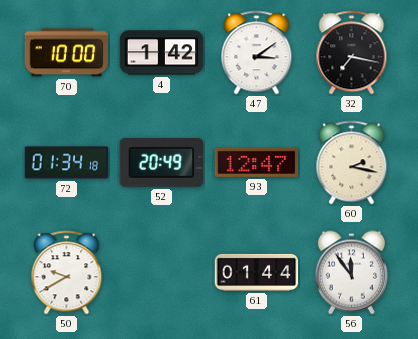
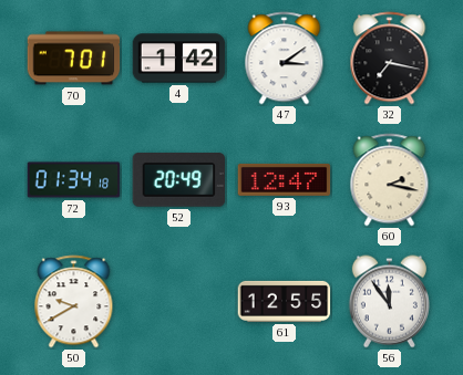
70: 10:00 -> 7:01
61: 01:44 -> 12:55
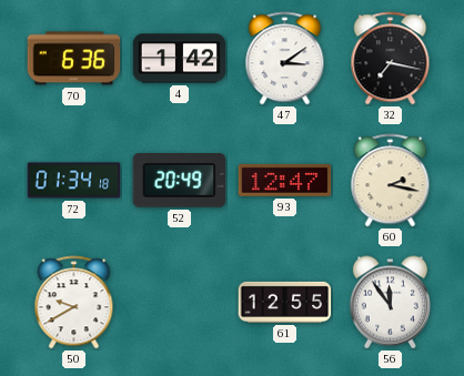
70: 7:01 -> 6:36
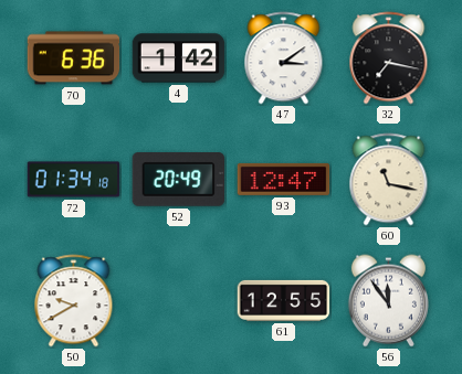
60: 2:17 -> 11:17
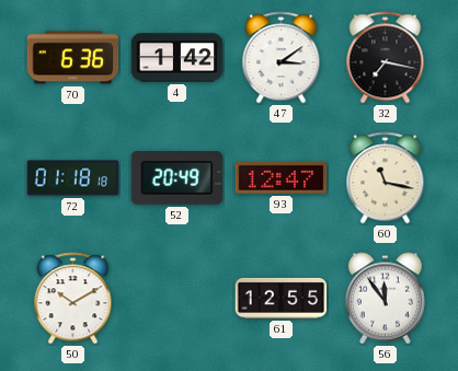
72: 01:34 -> 01:18
50: 9:40 -> 10:10
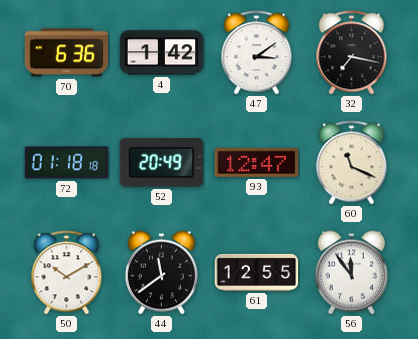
60: 11:17 -> 11:19
44: none -> 11:39
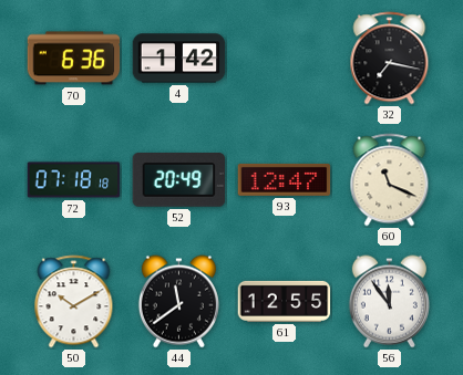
47: 3:09 -> none
72: 01:18 -> 07:18
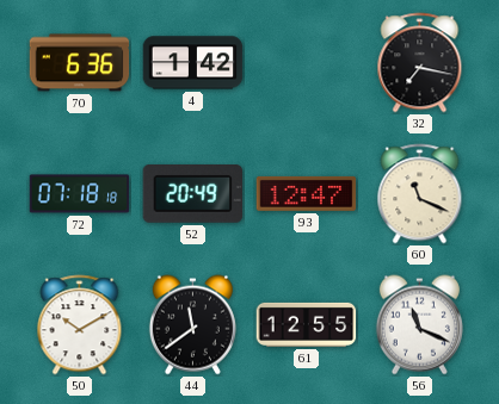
56: 11:54 -> 11:19
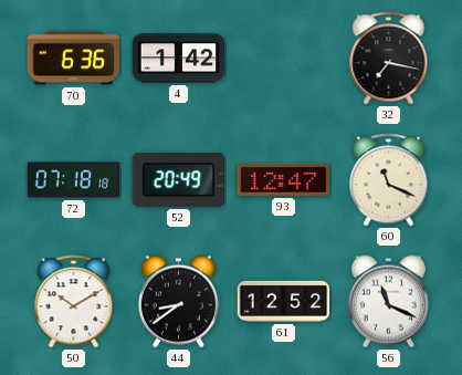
44: 11:39 -> 8:39
61: 12:55 -> 12:52
